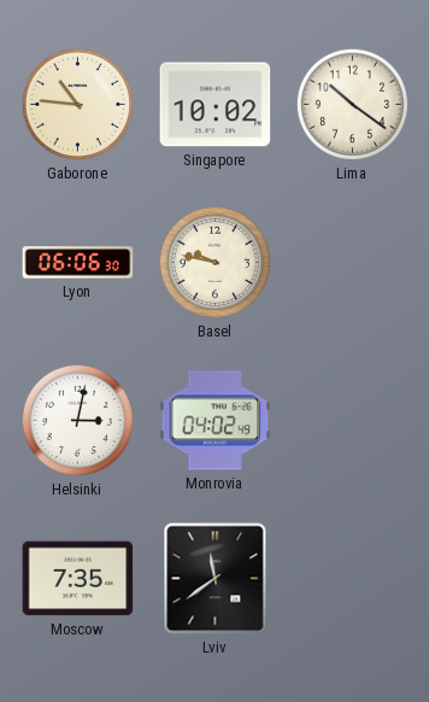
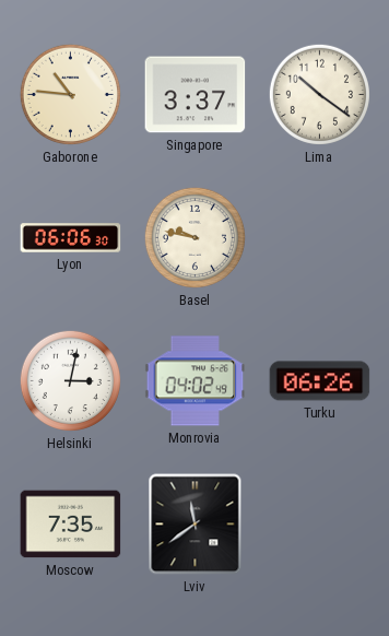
Singapore: 10:02 -> 3:37
Turku: none -> 06:26
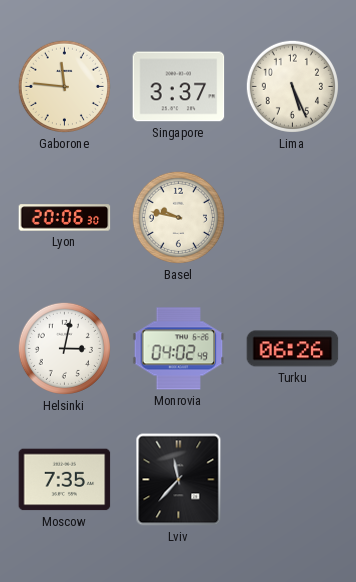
Gaborone: 10:46 -> 11:46
Lima: 10:21 -> 5:26
Lyon: 06:06 -> 20:06
Lviv: 11:39 -> 11:37
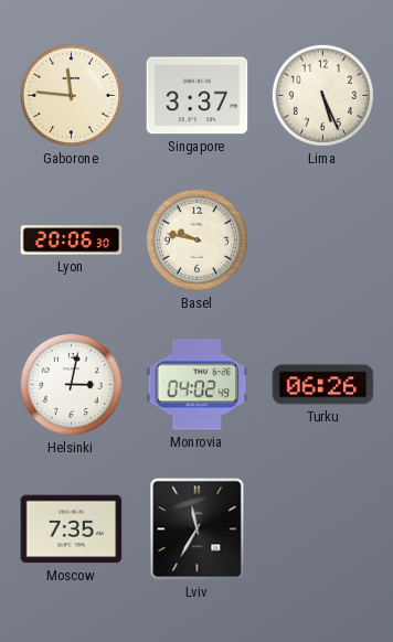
Lviv: 11:37 -> 11:35
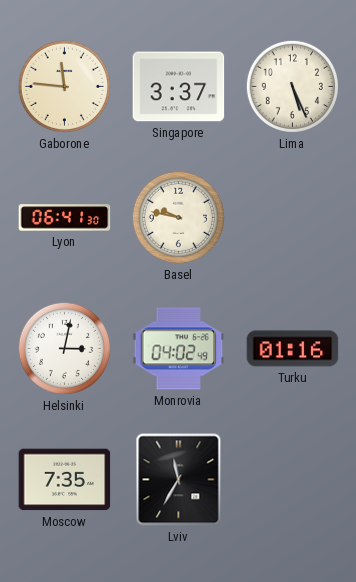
Lyon: 20:06 -> 06:41
Turku: 06:26 -> 01:16
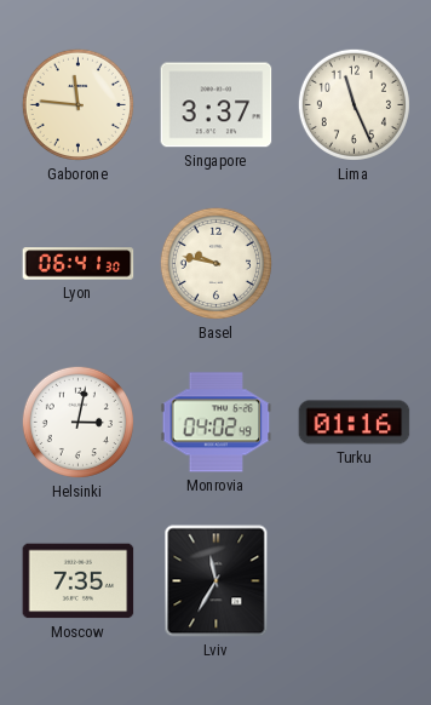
Lima: 5:26 -> 11:26
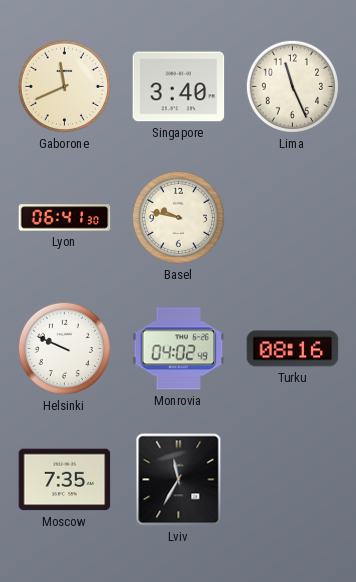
Gaborone: 11:46 -> 11:41
Singapore: 3:37 -> 3:40
Helsinki: 3:02 -> 9:49
Turku: 01:16 -> 08:16
